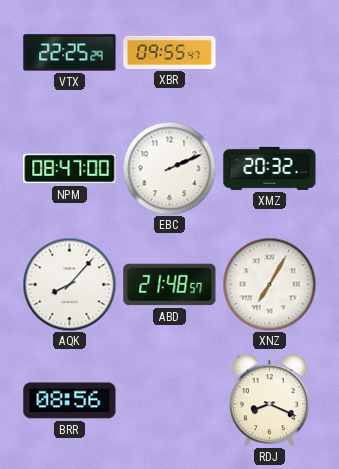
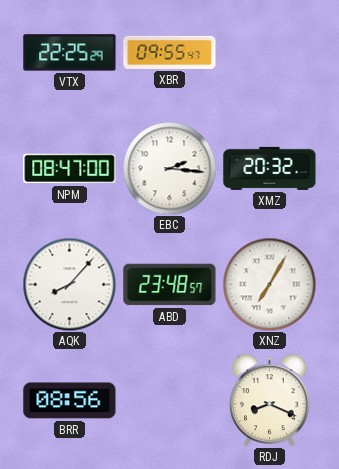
EBC: 2:11 -> 2:16
ABD: 21:48 -> 23:48
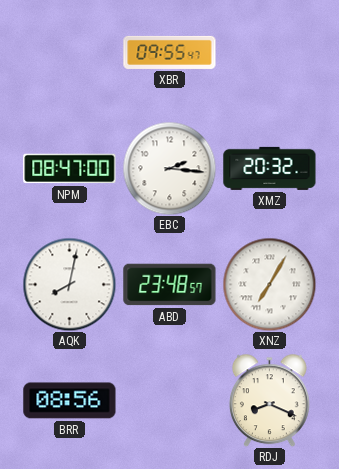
VTX: 22:25 -> none
AQK: 8:07 -> 8:02
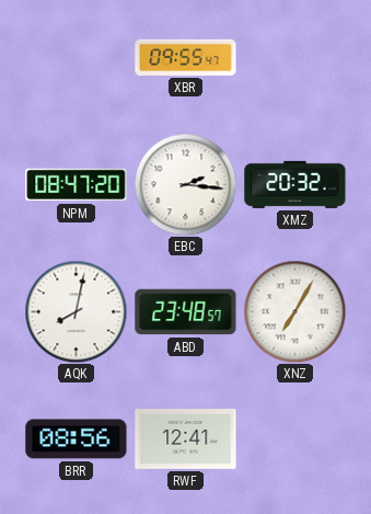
NPM: 08:47:00 -> 08:47:20
RWF: none -> 12:41
RDJ: 8:19 -> none
